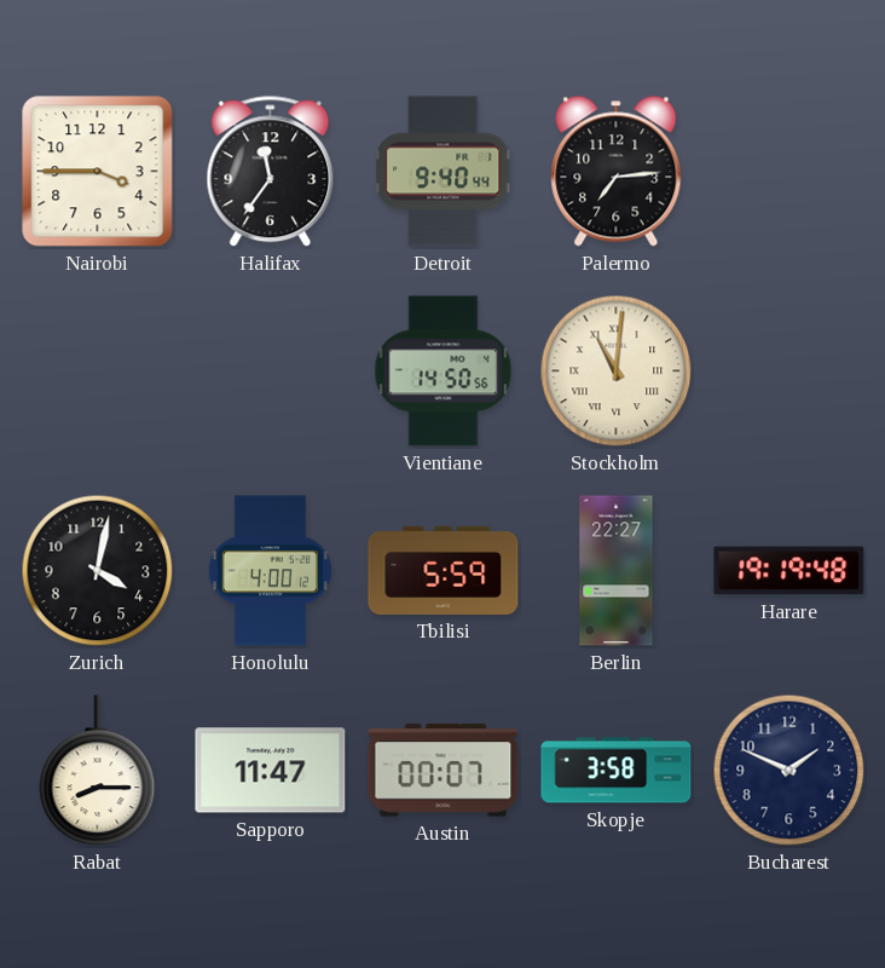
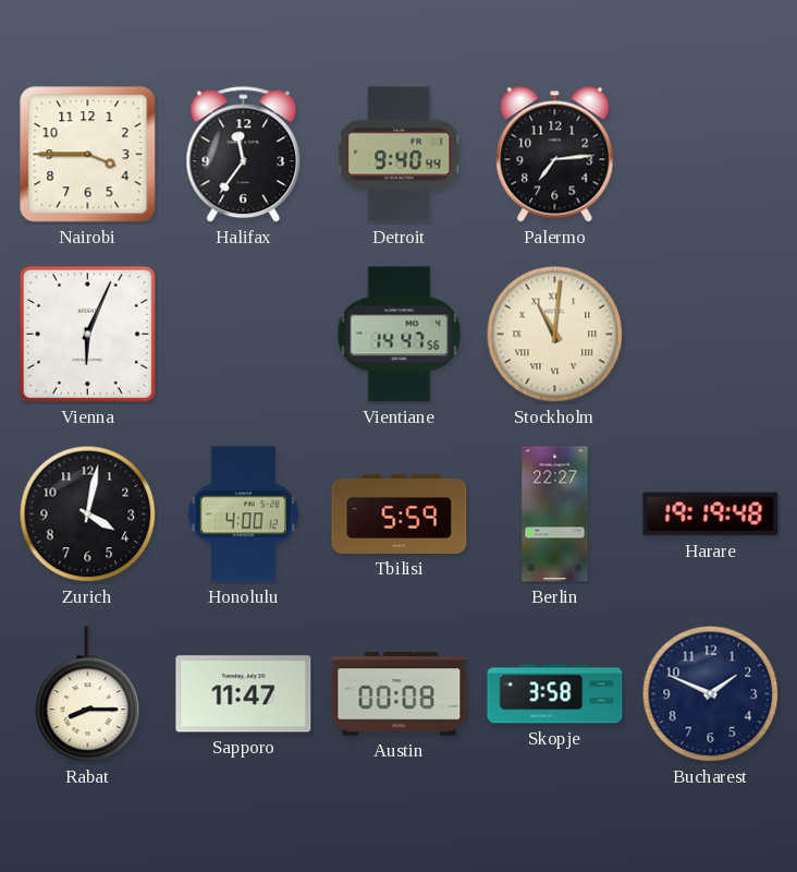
Vienna: none -> 6:04
Vientiane: 14:50 -> 14:47
Austin: 00:07 -> 00:08
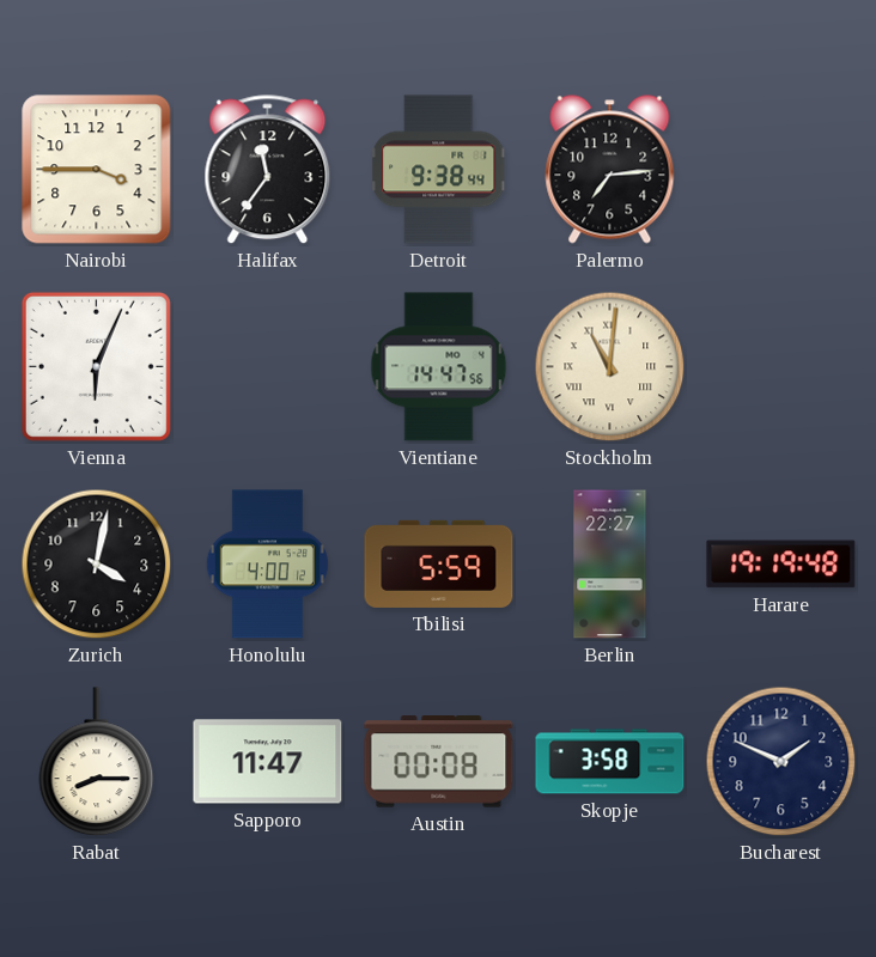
Detroit: 9:40 -> 9:38
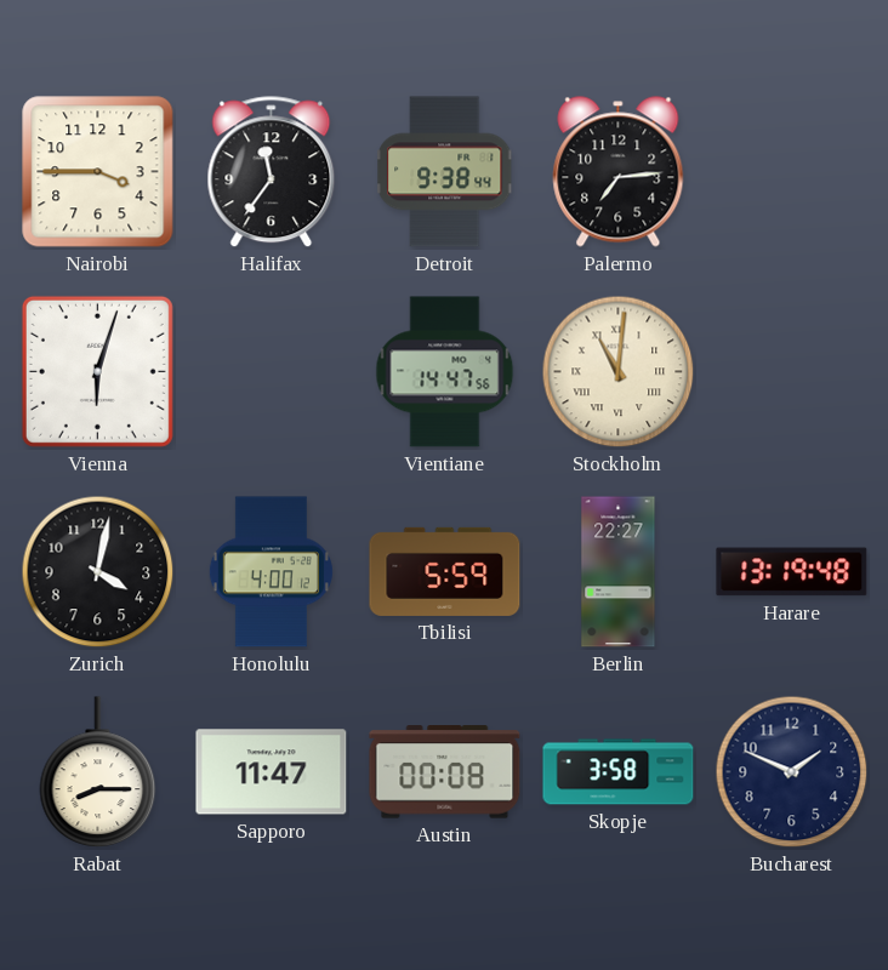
Vienna: 6:04 -> 6:03
Harare: 19:19 -> 13:19
